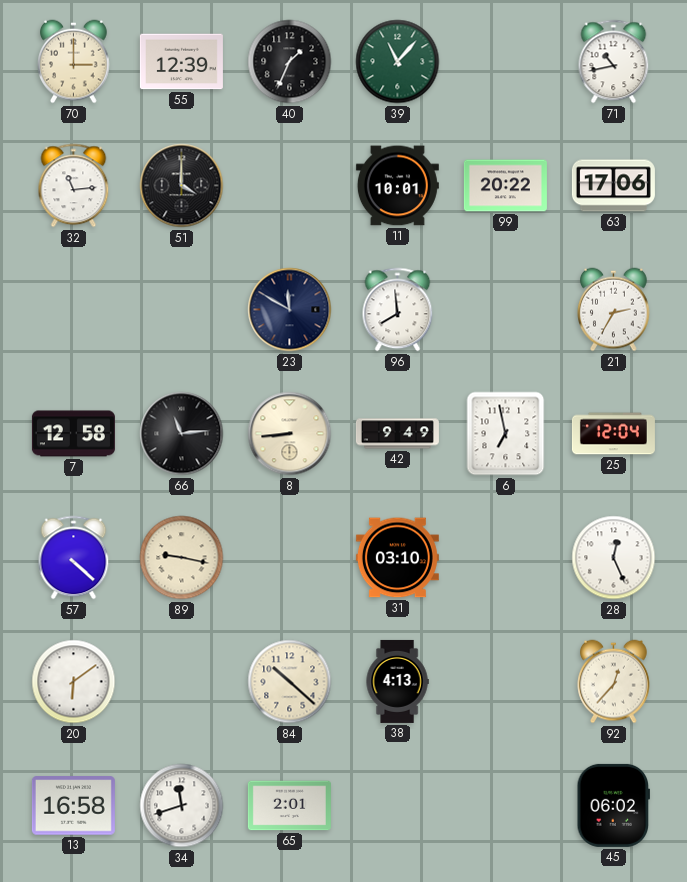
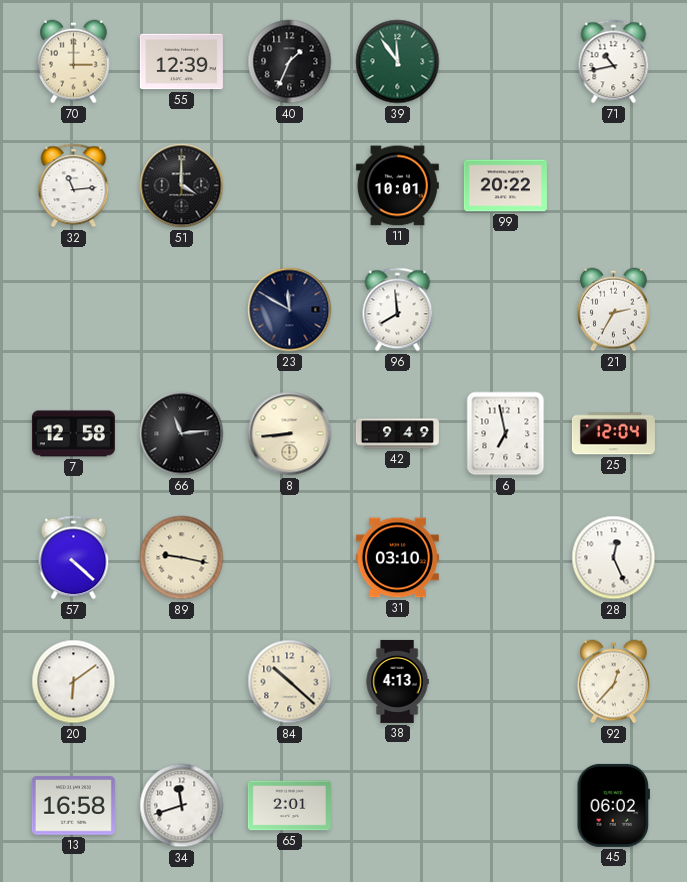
39: 11:07 -> 11:54
63: 17:06 -> none
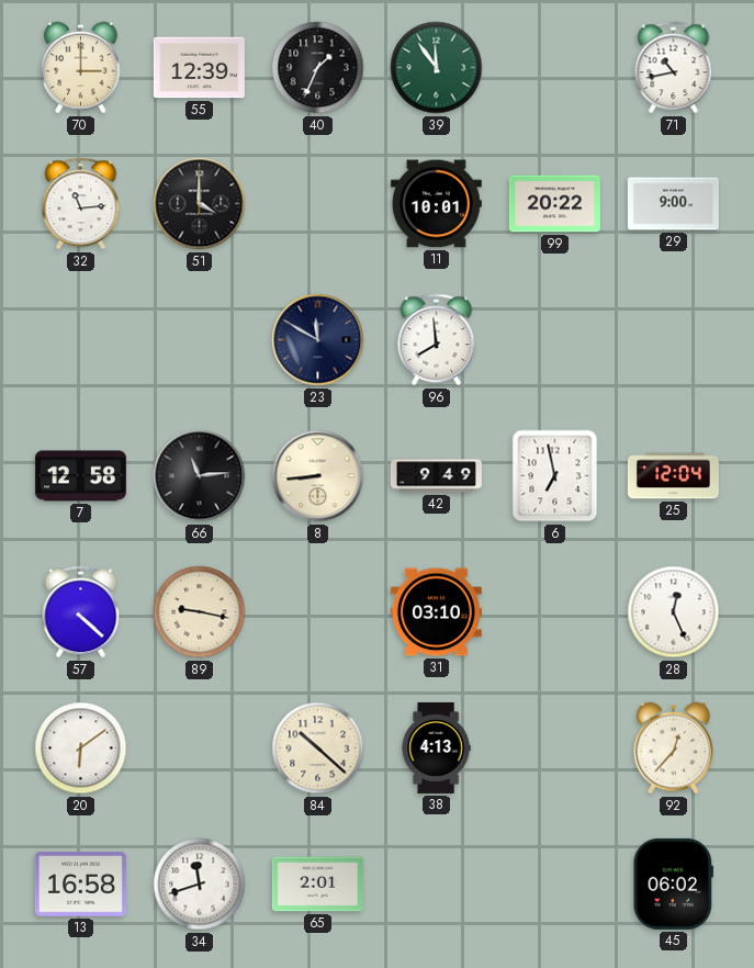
29: none -> 9:00
21: 2:35 -> none
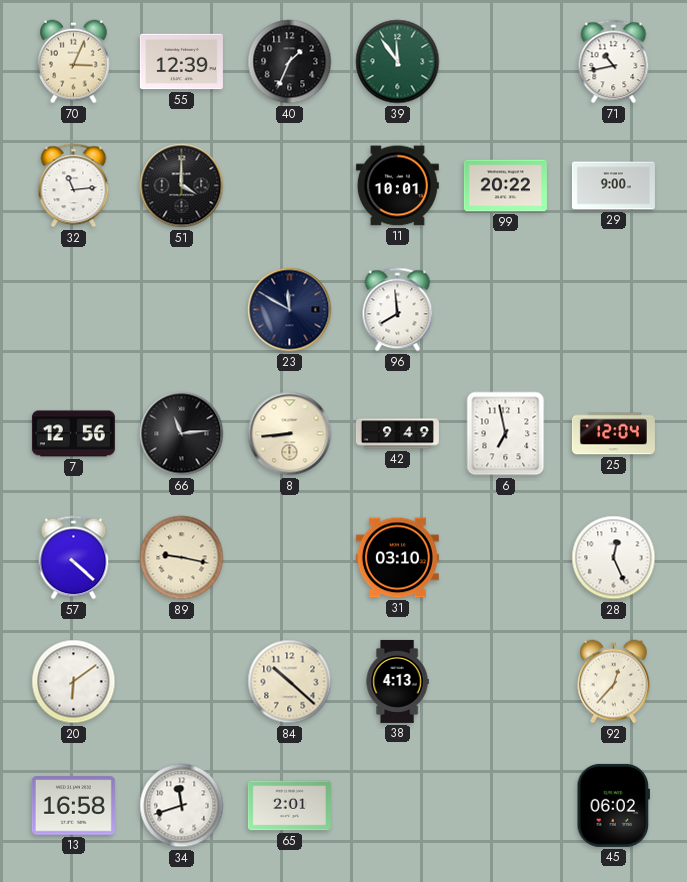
70: 3:00 -> 3:04
7: 12:58 -> 12:56
